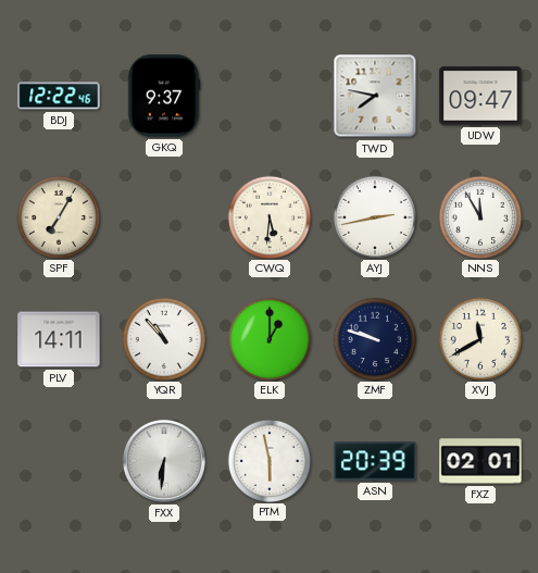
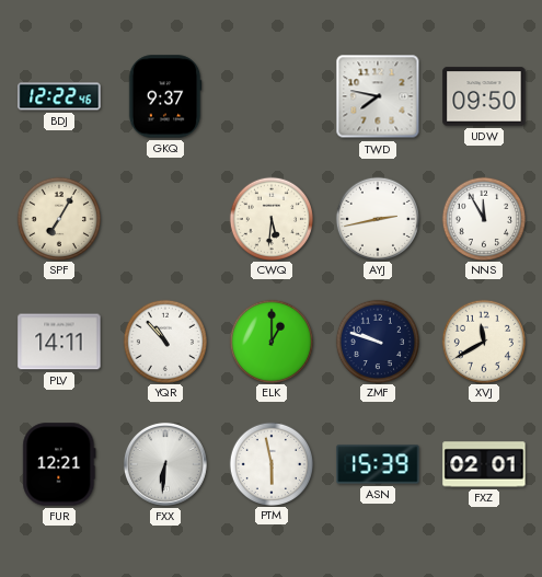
UDW: 09:47 -> 09:50
FUR: none -> 12:21
ASN: 20:39 -> 15:39
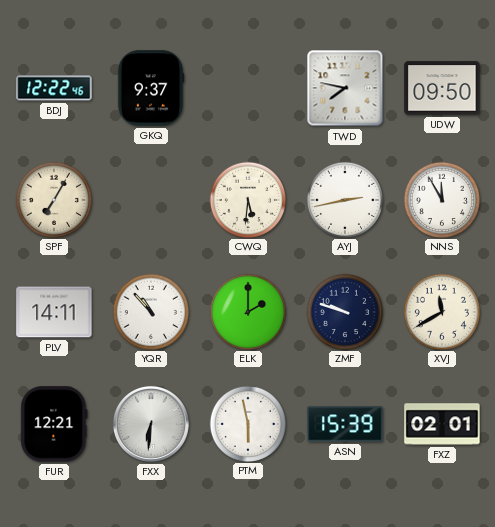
ELK: 1:00 -> 2:00
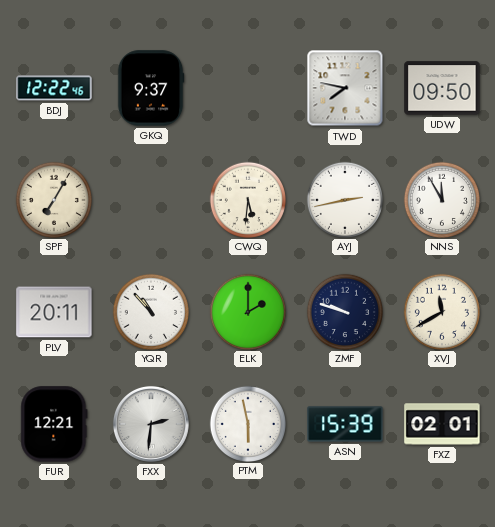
PLV: 14:11 -> 20:11
FXX: 6:31 -> 2:31
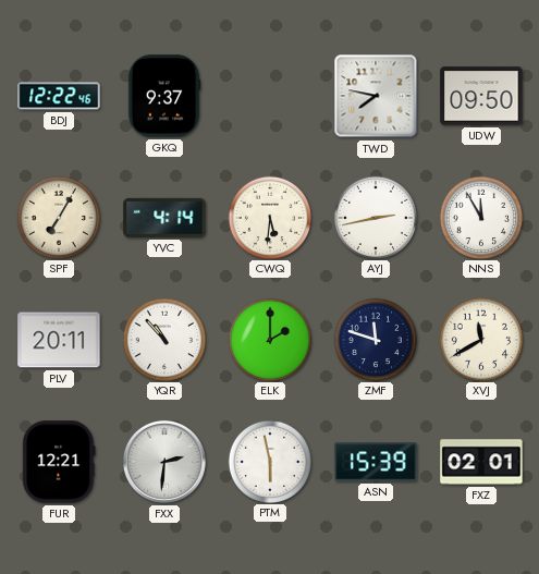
YVC: none -> 4:14
ZMF: 9:48 -> 11:48
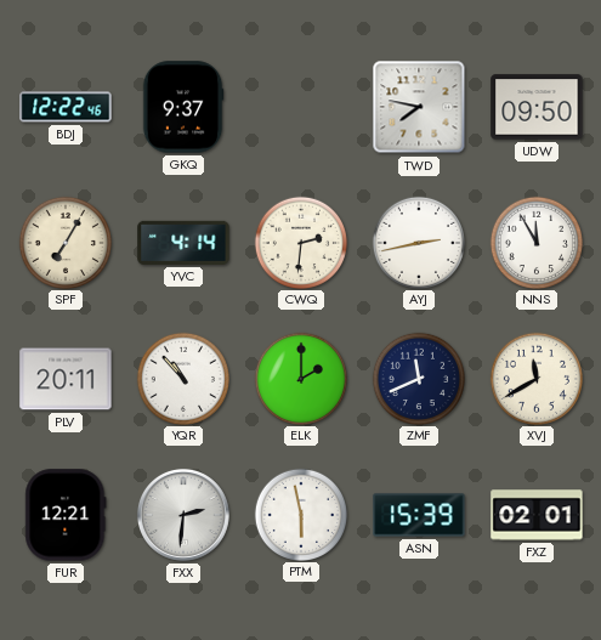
CWQ: 5:31 -> 2:31
ZMF: 11:48 -> 11:41
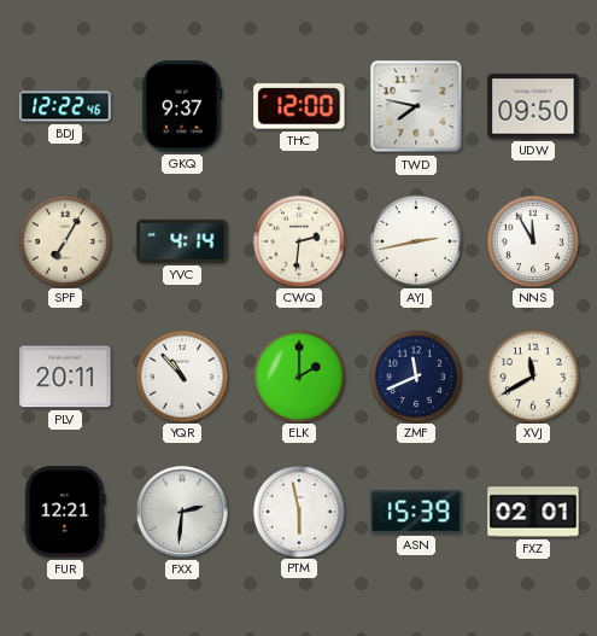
THC: none -> 12:00
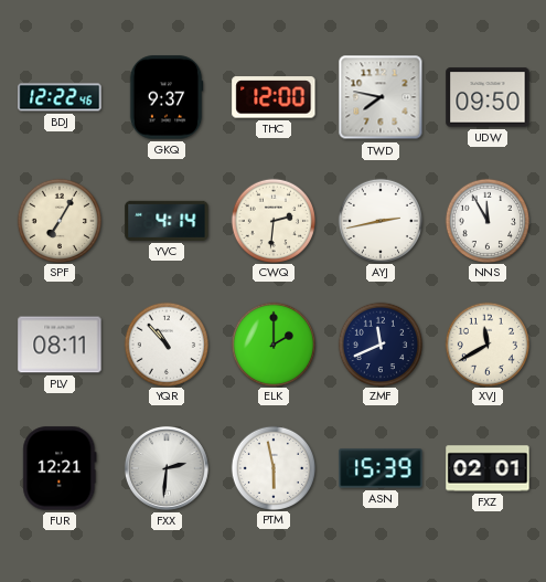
PLV: 20:11 -> 08:11
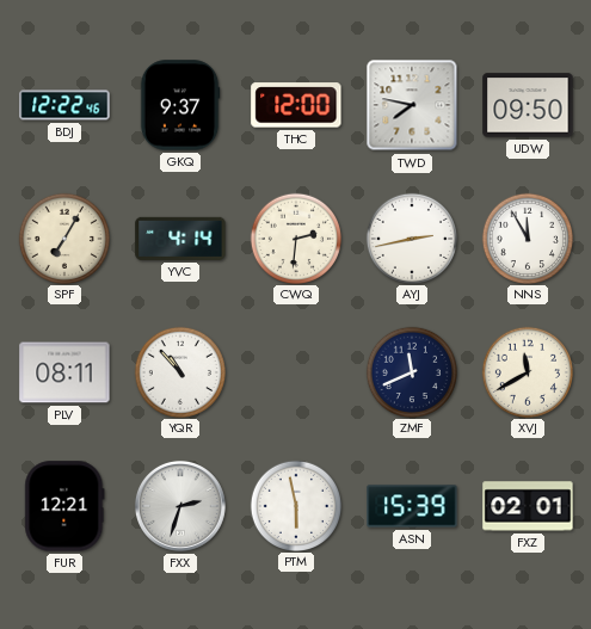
ELK: 2:00 -> none
FXX: 2:31 -> 2:33
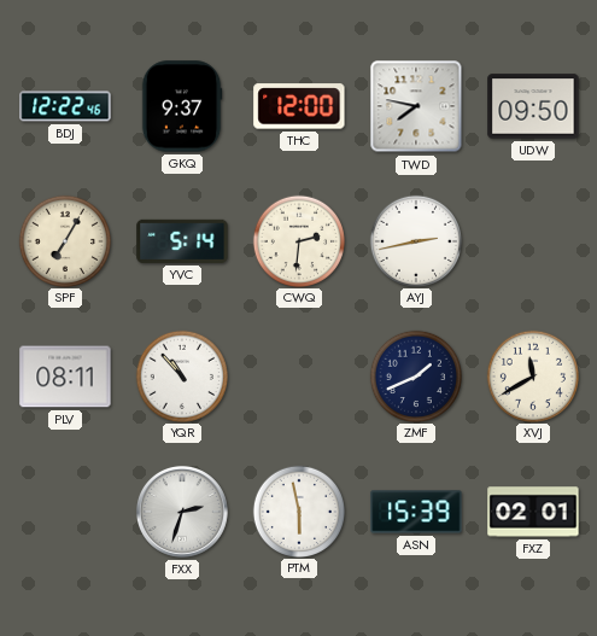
YVC: 4:14 -> 5:14
NNS: 11:55 -> none
ZMF: 11:41 -> 1:41
FUR: 12:21 -> none
